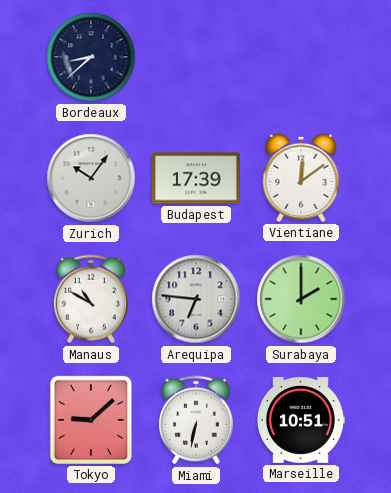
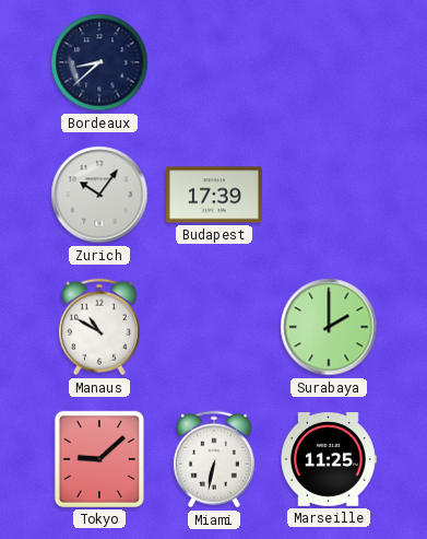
Vientiane: 12:09 -> none
Arequipa: 6:46 -> none
Marseille: 10:51 -> 11:25
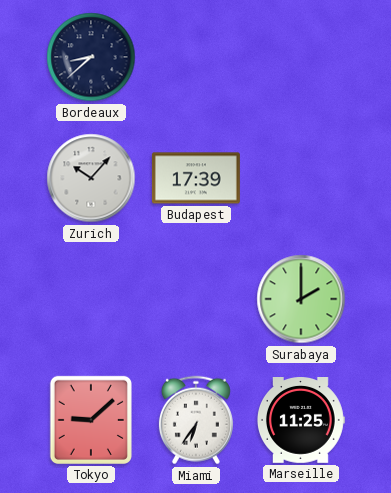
Zurich: 10:06 -> 10:07
Manaus: 10:50 -> none
Miami: 6:32 -> 6:36
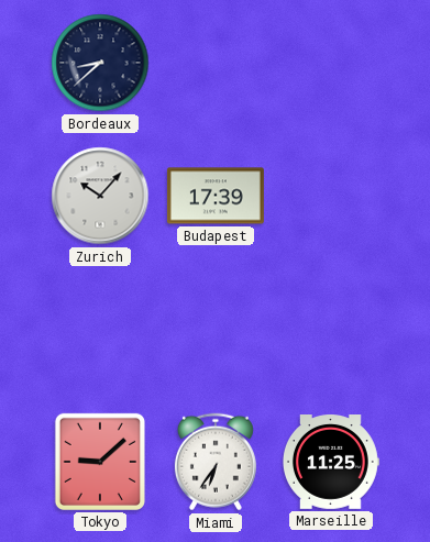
Surabaya: 2:00 -> none
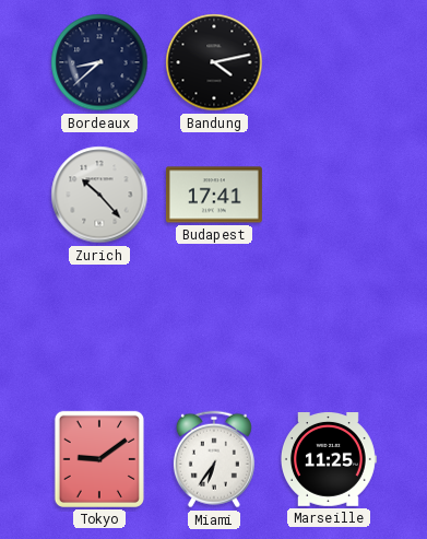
Bandung: none -> 4:13
Zurich: 10:07 -> 10:23
Budapest: 17:39 -> 17:41
Tokyo: 9:08 -> 9:09
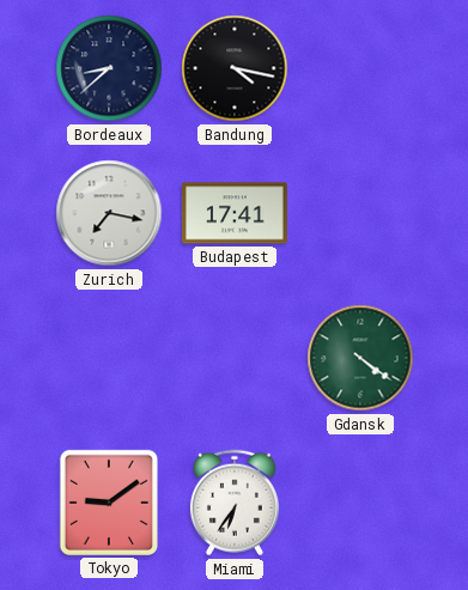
Bandung: 4:13 -> 4:17
Zurich: 10:23 -> 7:17
Gdansk: none -> 4:21
Marseille: 11:25 -> none
